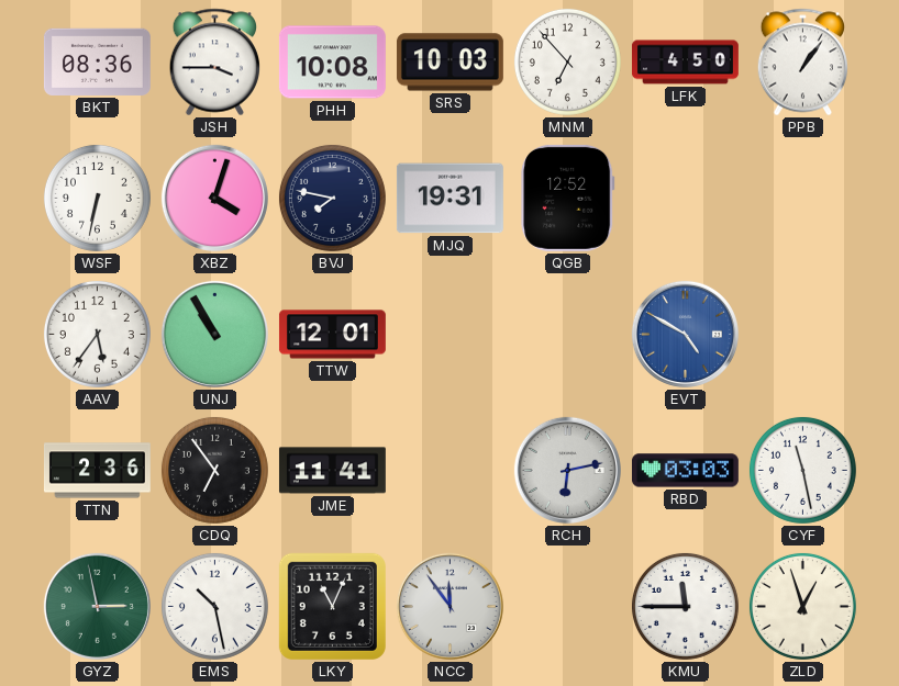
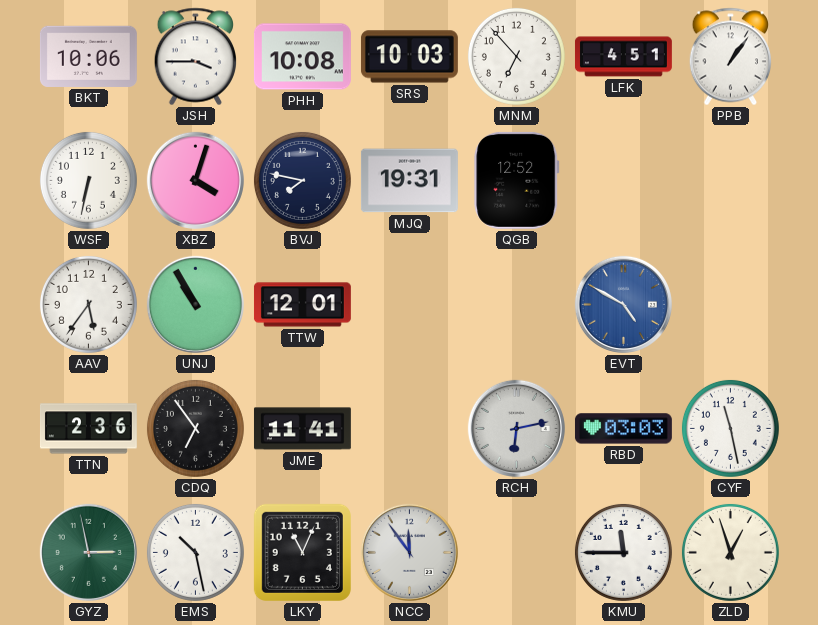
BKT: 08:36 -> 10:06
LFK: 4:50 -> 4:51
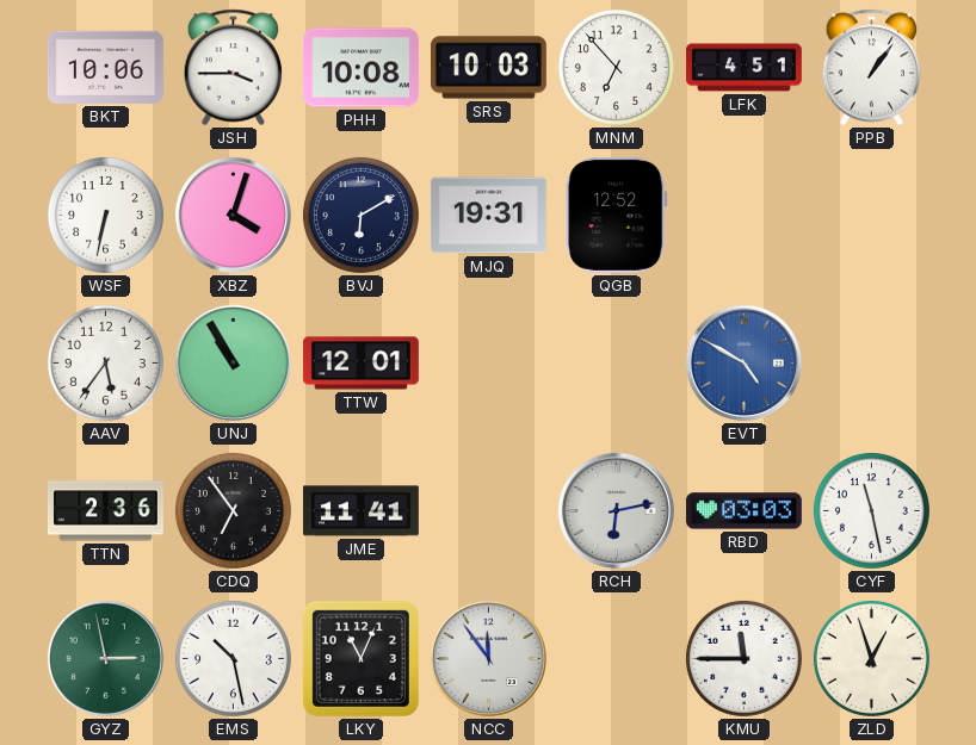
BVJ: 7:47 -> 6:10
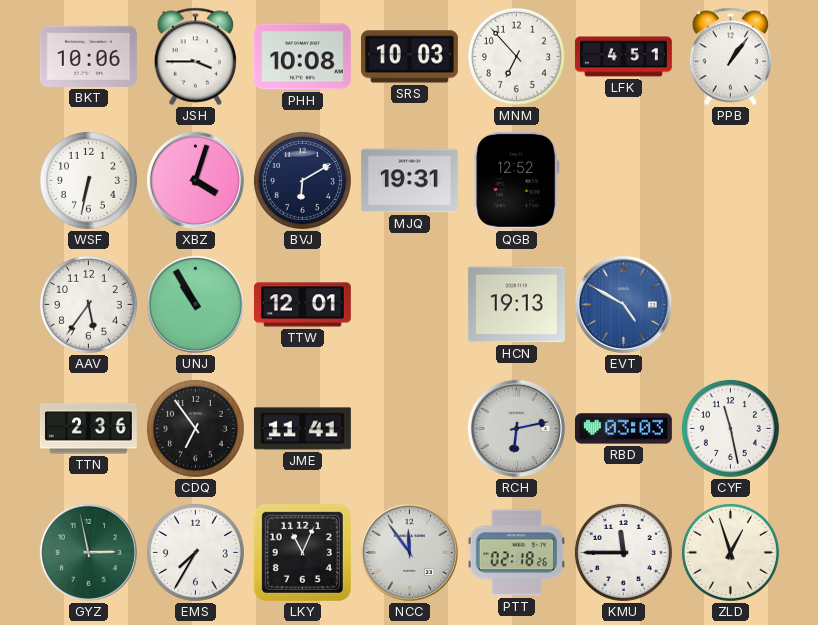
HCN: none -> 19:13
EMS: 10:28 -> 7:35
PTT: none -> 02:18
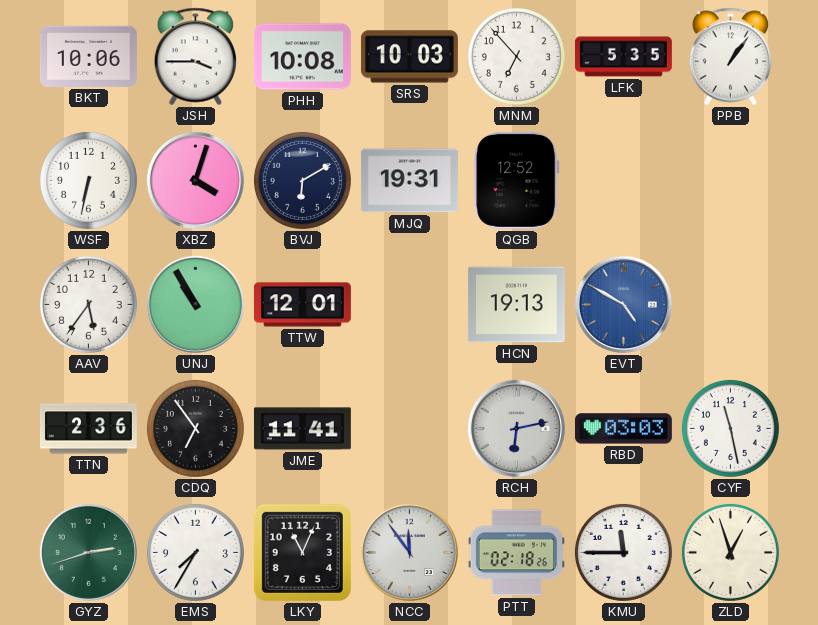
LFK: 4:51 -> 5:35
GYZ: 2:58 -> 2:42
